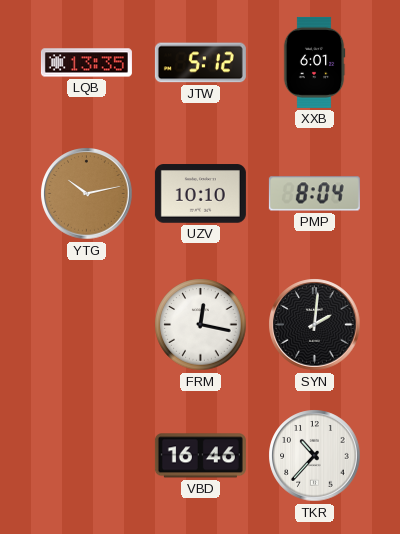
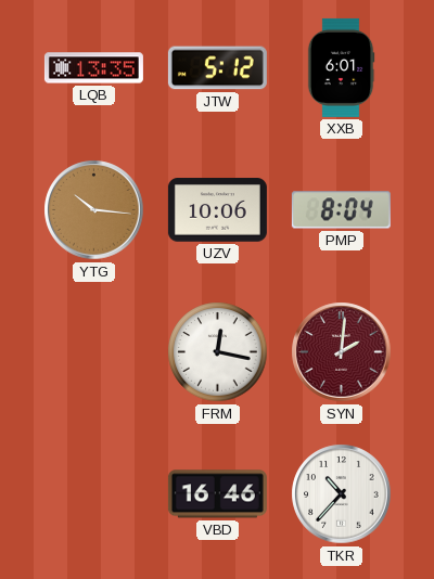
YTG: 10:13 -> 10:16
UZV: 10:10 -> 10:06
SYN dial: black -> burgundy
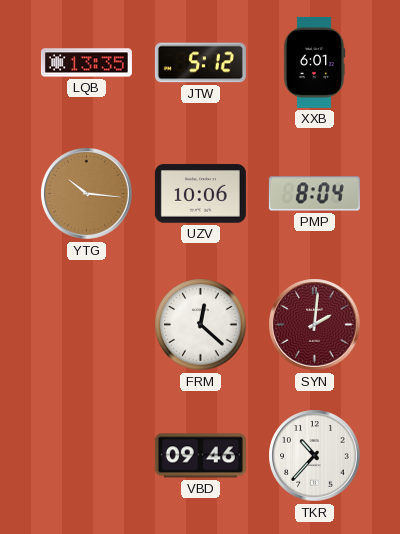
FRM: 12:17 -> 12:22
VBD: 16:46 -> 09:46
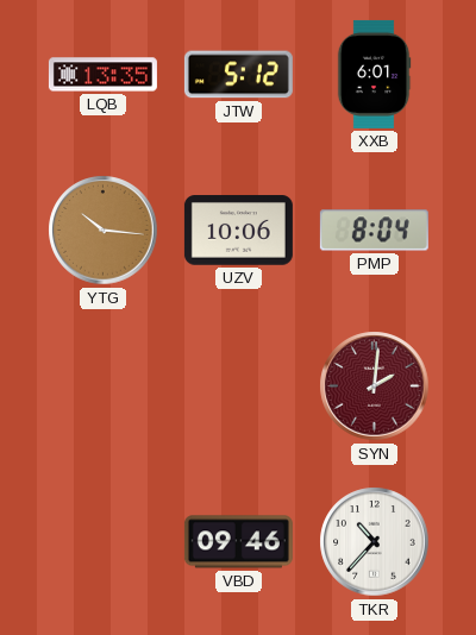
FRM: 12:22 -> none
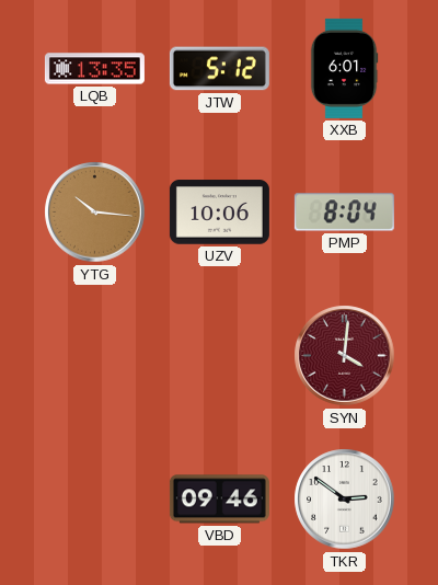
SYN: 2:01 -> 4:01
TKR: 10:37 -> 2:51
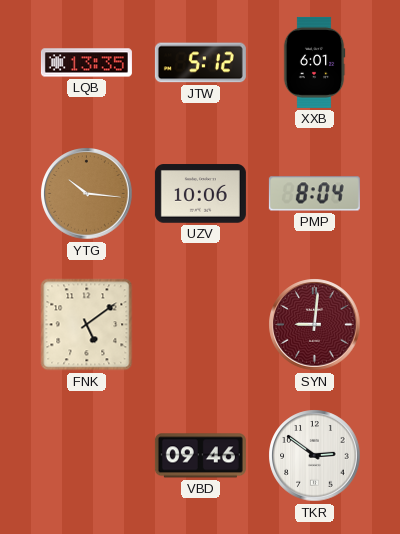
FNK: none -> 5:09
SYN: 4:01 -> 9:01
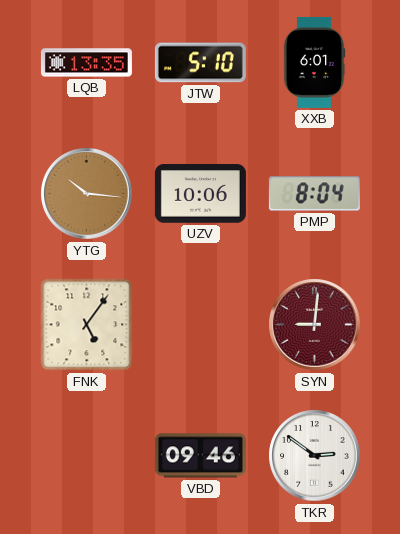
JTW: 5:12 -> 5:10
FNK: 5:09 -> 5:06
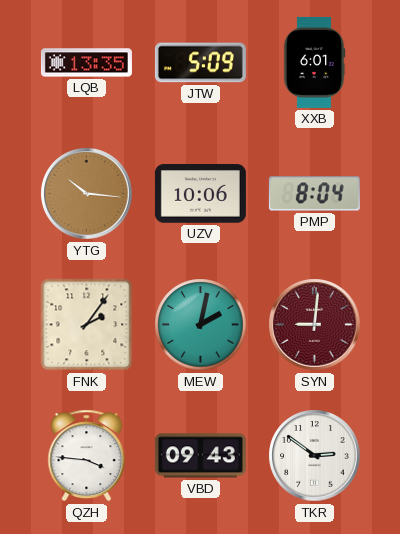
JTW: 5:10 -> 5:09
FNK: 5:06 -> 2:06
MEW: none -> 2:02
QZH: none -> 3:46
VBD: 09:46 -> 09:43
